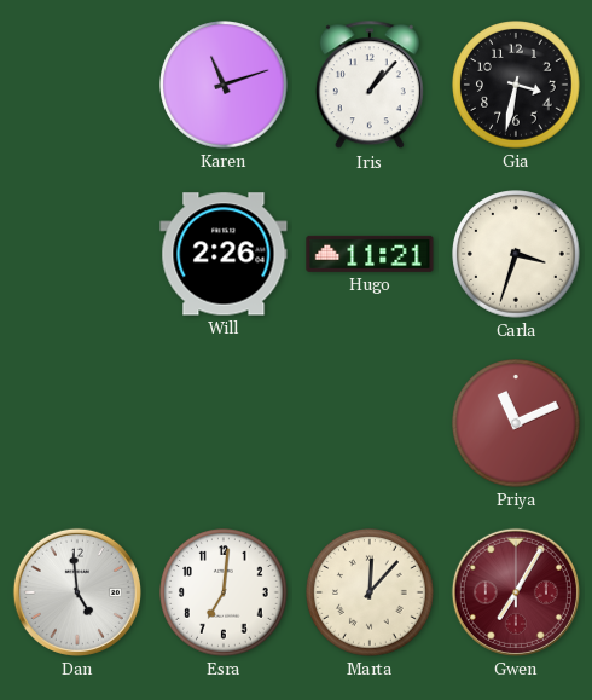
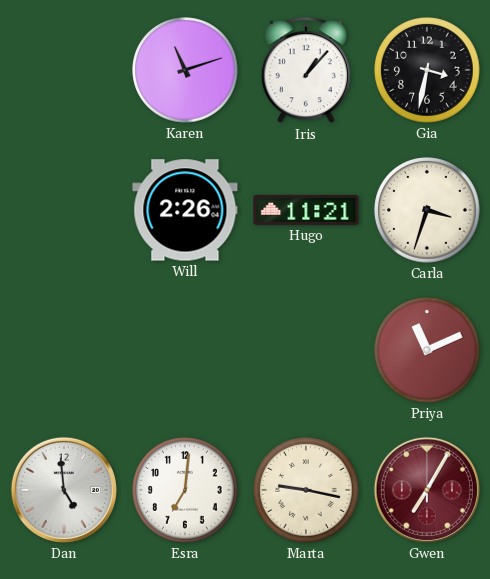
Marta: 12:07 -> 9:17
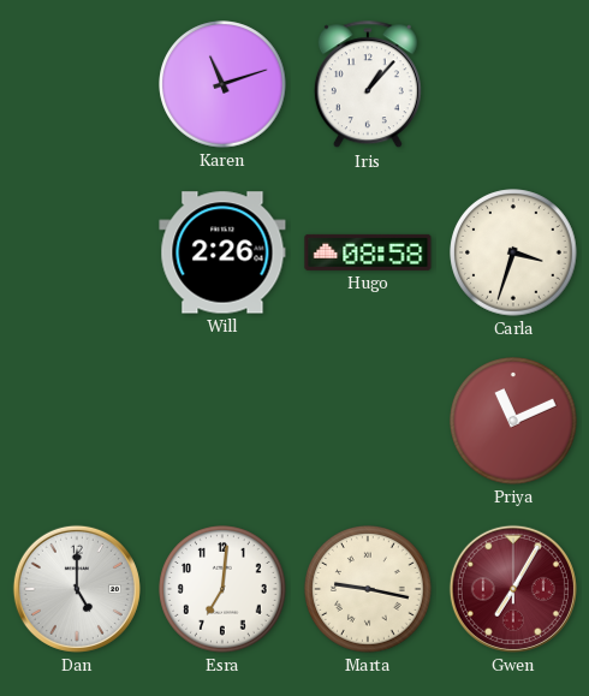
Gia: 3:32 -> none
Hugo: 11:21 -> 08:58
Dan: 4:59 -> 5:00
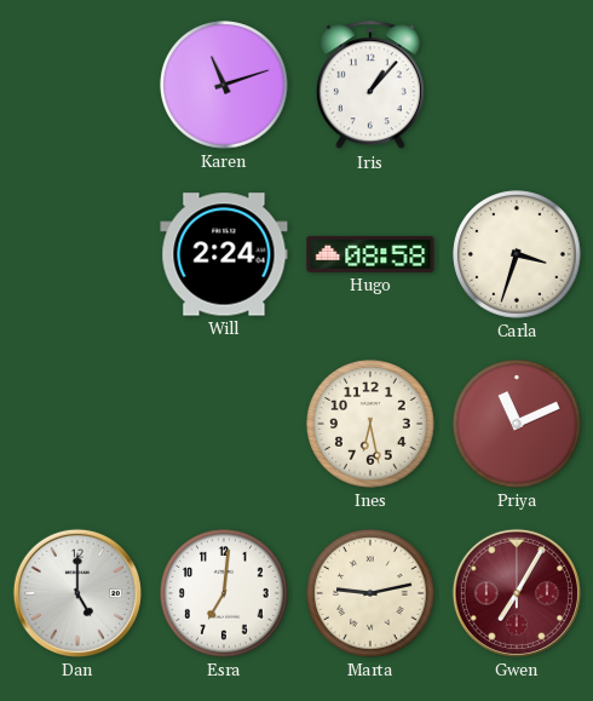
Will: 2:26 -> 2:24
Ines: none -> 6:28
Marta: 9:17 -> 9:13
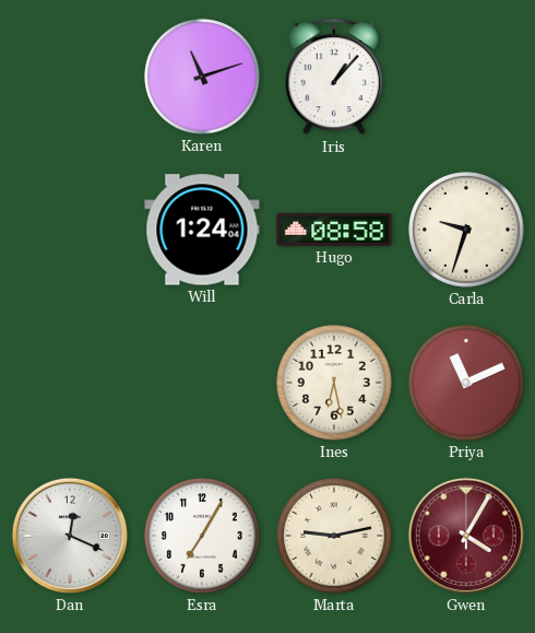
Will: 2:24 -> 1:24
Carla: 3:33 -> 9:33
Dan: 5:00 -> 12:19
Esra: 7:01 -> 7:05
Gwen: 7:05 -> 4:05
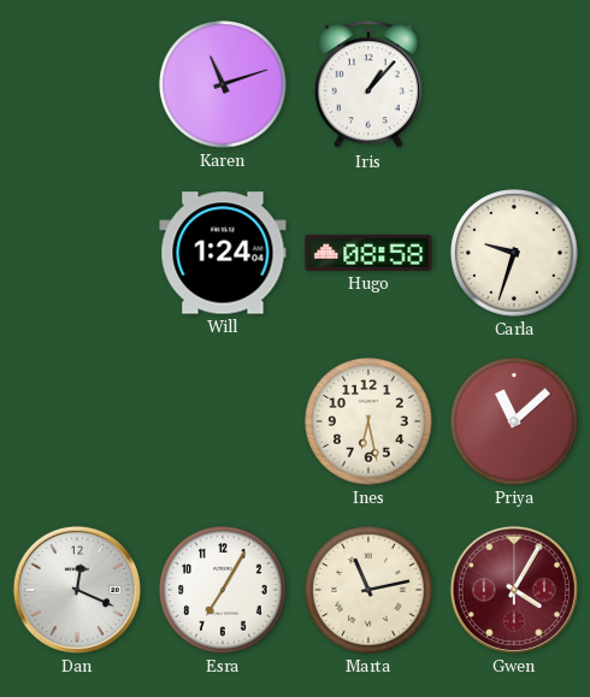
Priya: 11:11 -> 11:08
Marta: 9:13 -> 11:13
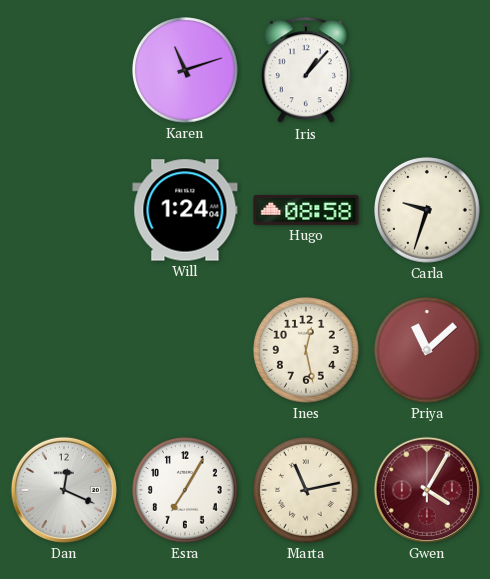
Ines: 6:28 -> 12:28
